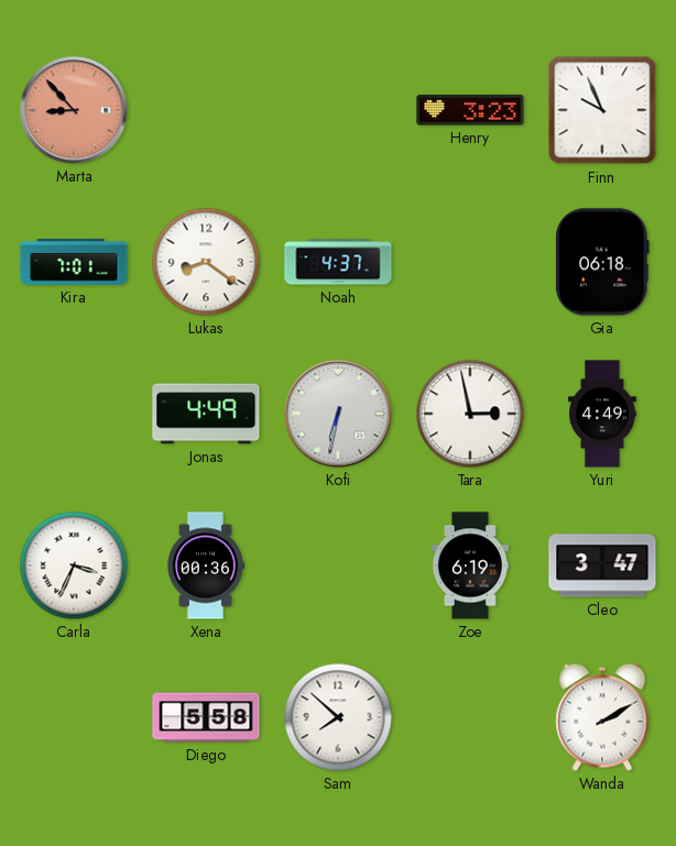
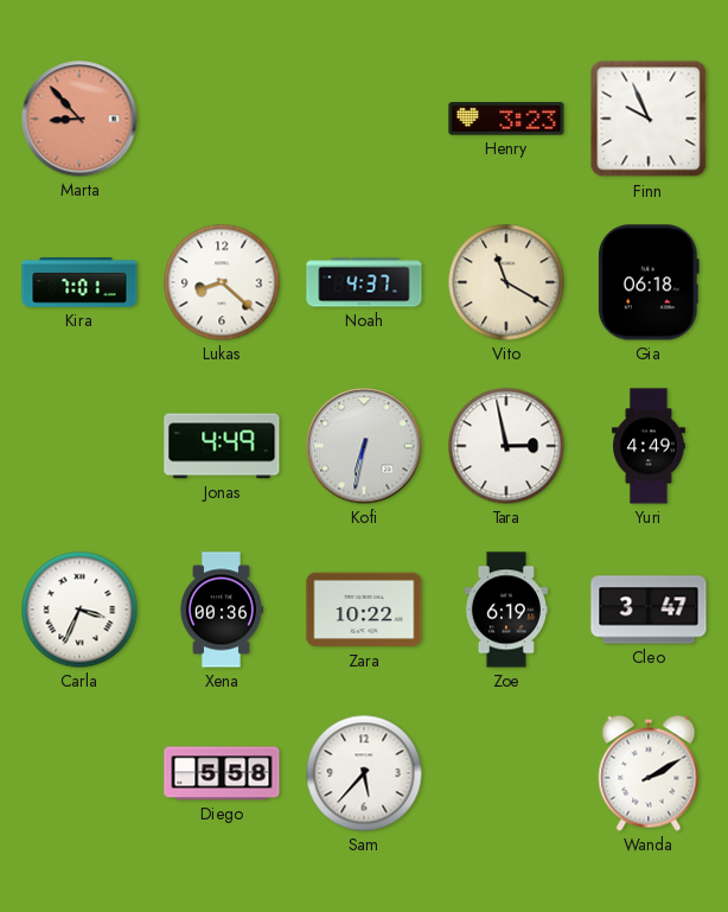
Lukas: 8:21 -> 8:22
Vito: none -> 11:20
Zara: none -> 10:22
Sam: 7:52 -> 5:37
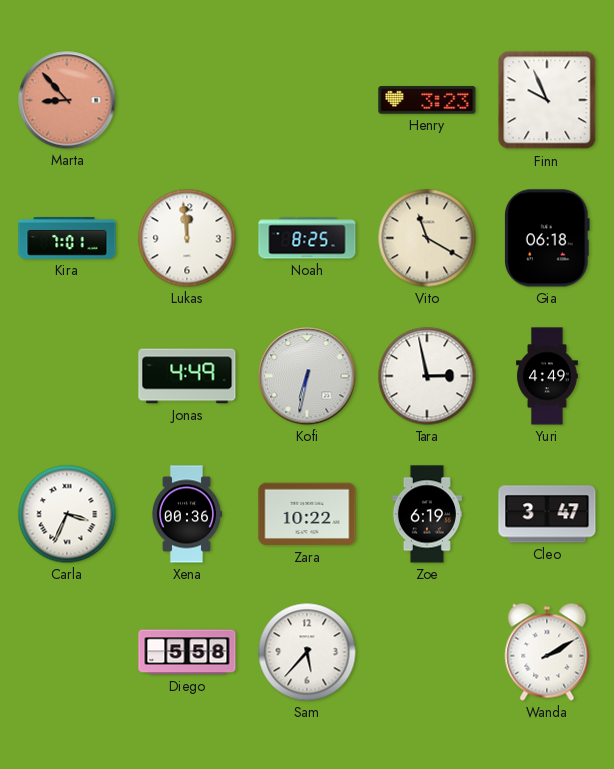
Lukas: 8:22 -> 11:59
Noah: 4:37 -> 8:25
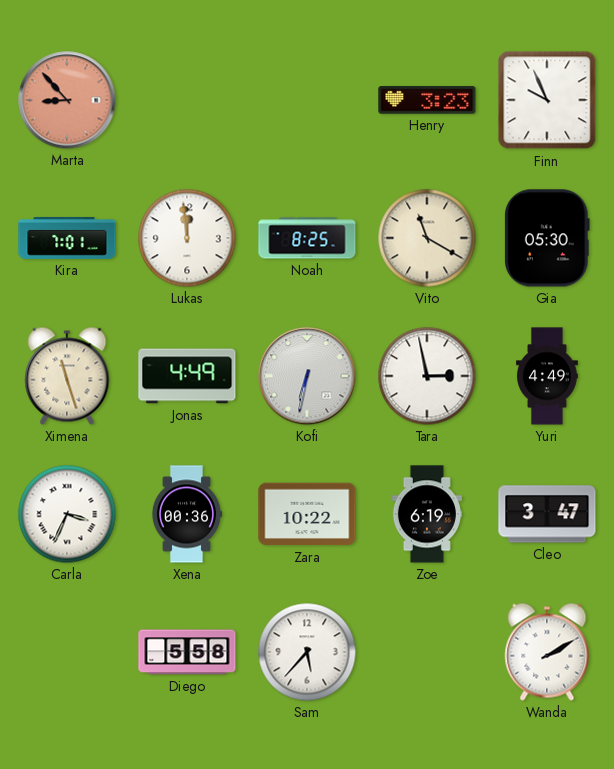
Gia: 06:18 -> 05:30
Ximena: none -> 11:27
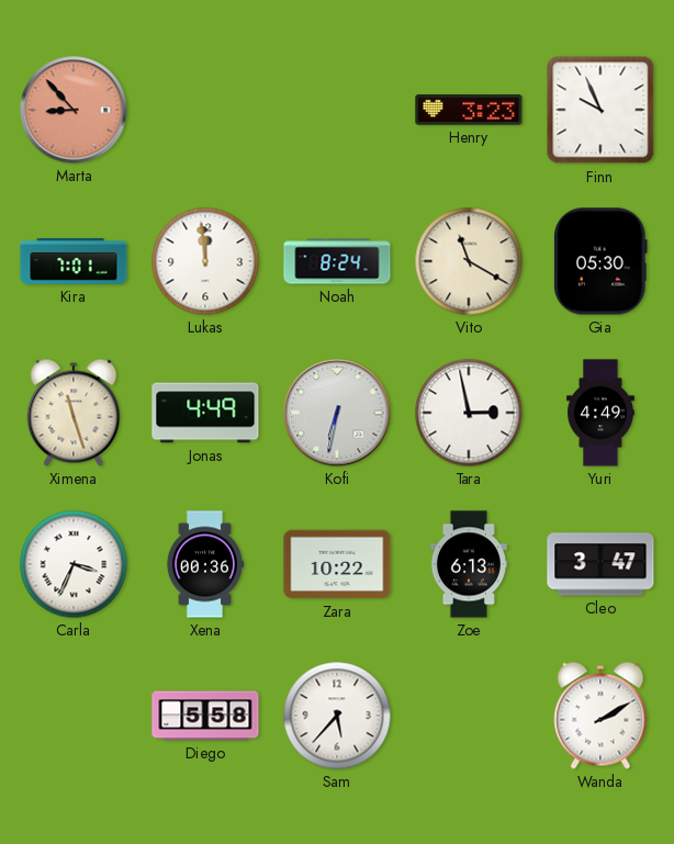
Noah: 8:25 -> 8:24
Zoe: 6:19 -> 6:13
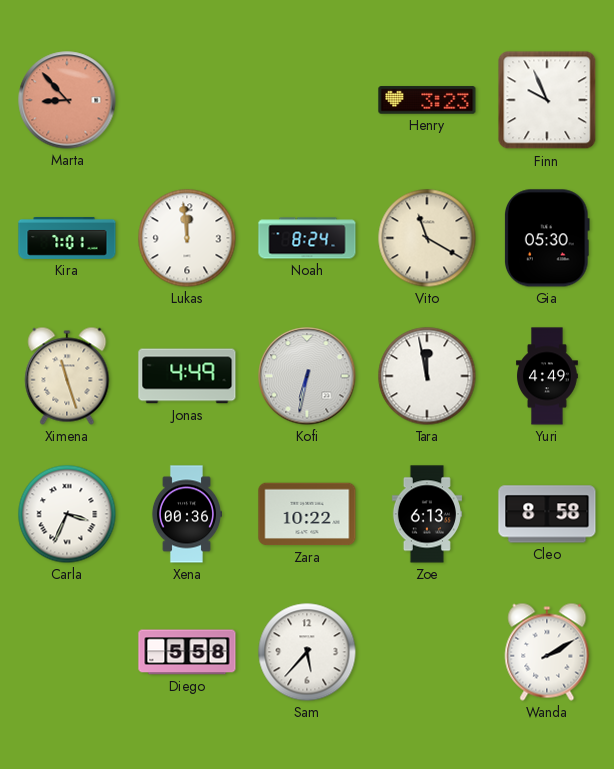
Tara: 2:58 -> 11:58
Cleo: 3:47 -> 8:58
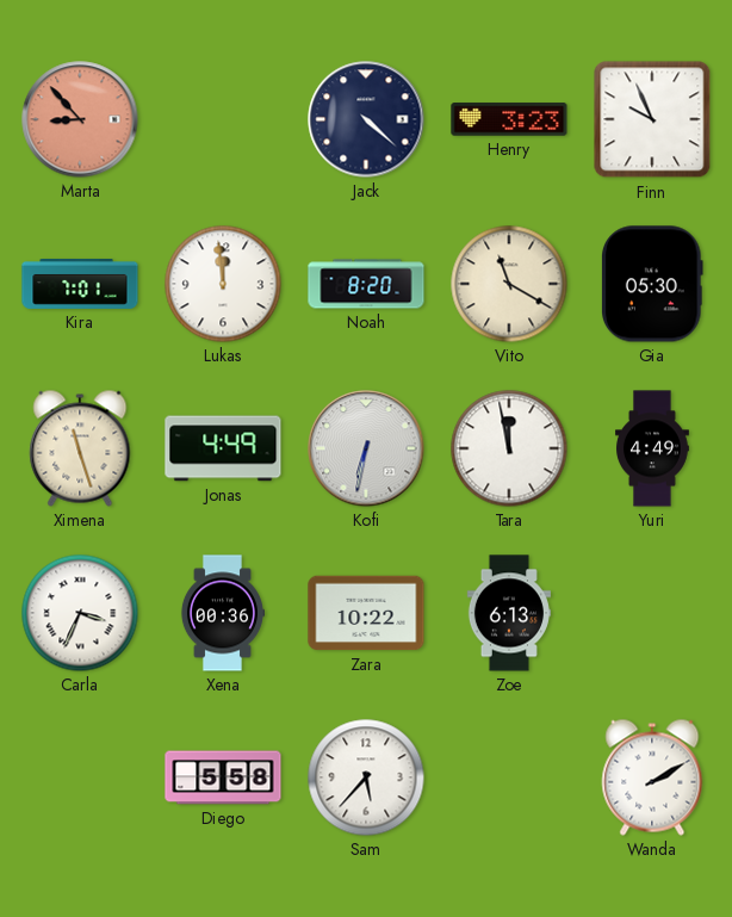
Jack: none -> 4:22
Noah: 8:24 -> 8:20
Cleo: 8:58 -> none
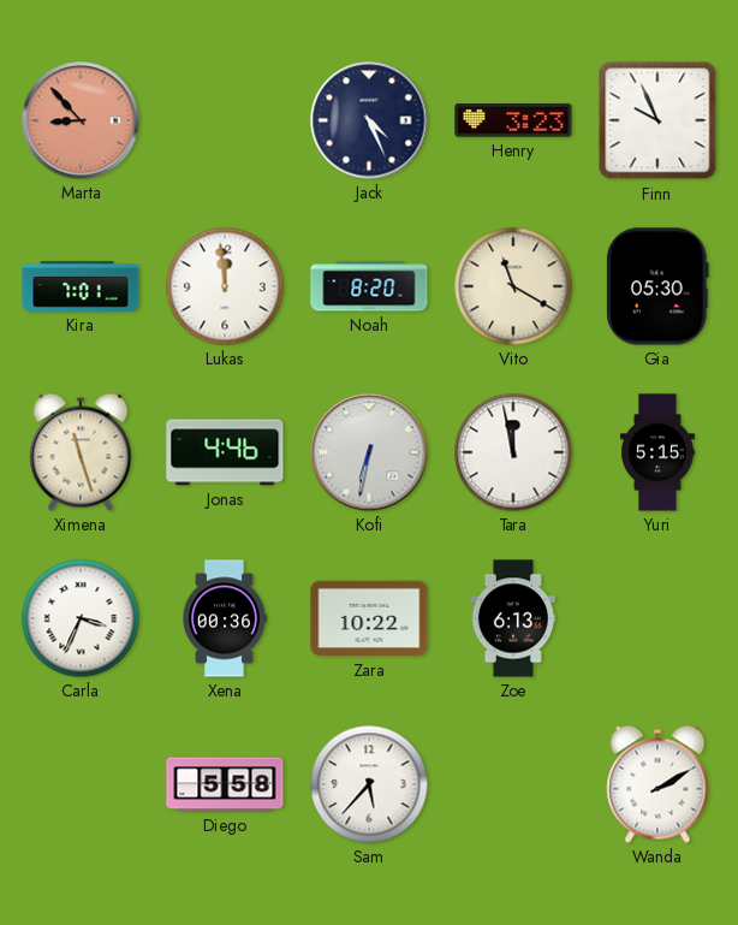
Jack: 4:22 -> 4:26
Jonas: 4:49 -> 4:46
Yuri: 4:49 -> 5:15
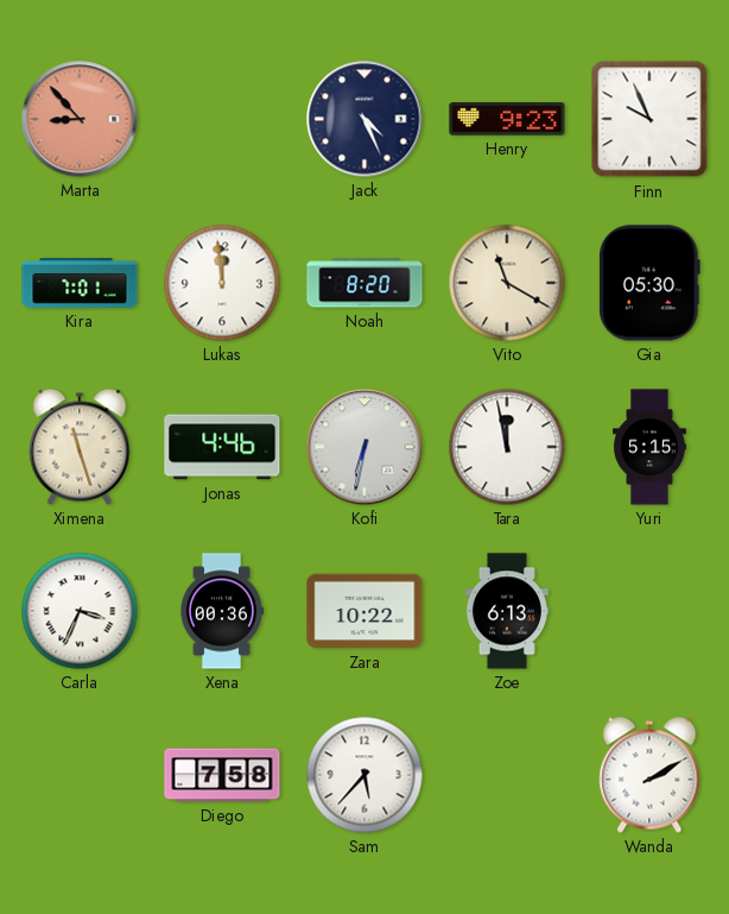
Henry: 3:23 -> 9:23
Diego: 5:58 -> 7:58
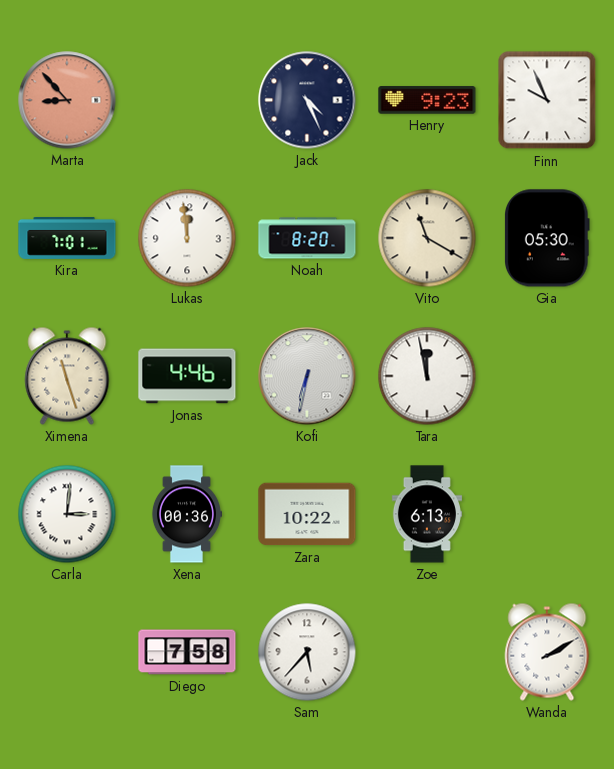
Yuri: 5:15 -> none
Carla: 3:34 -> 3:01
